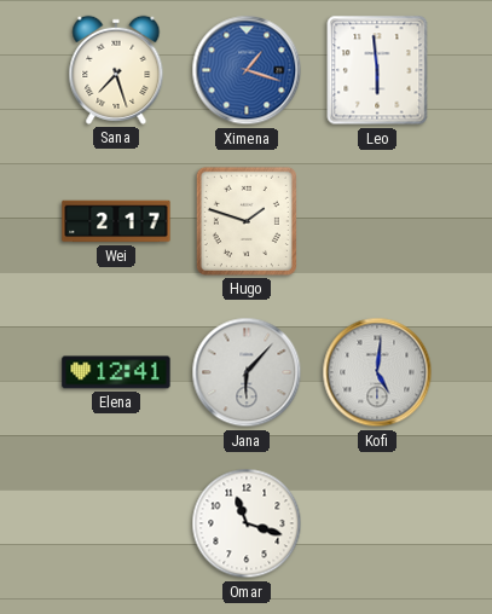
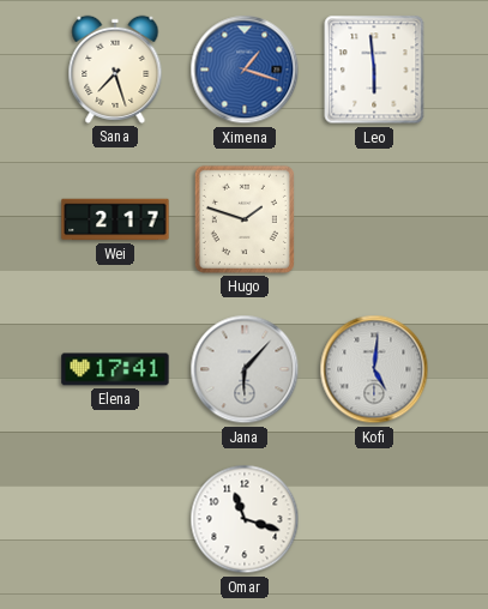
Elena: 12:41 -> 17:41
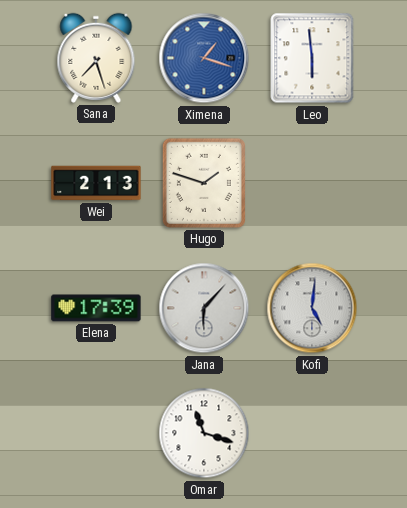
Wei: 2:17 -> 2:13
Elena: 17:41 -> 17:39
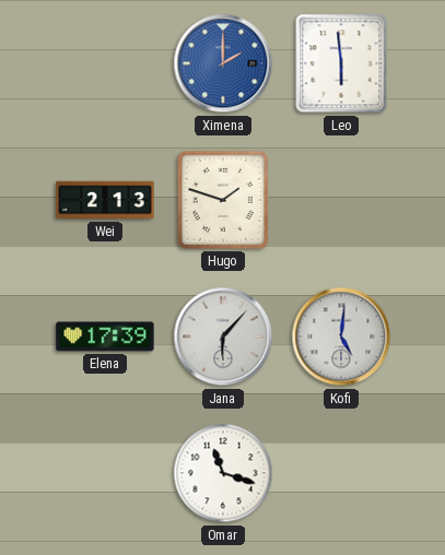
Sana: 7:27 -> none
Ximena: 1:18 -> 2:00
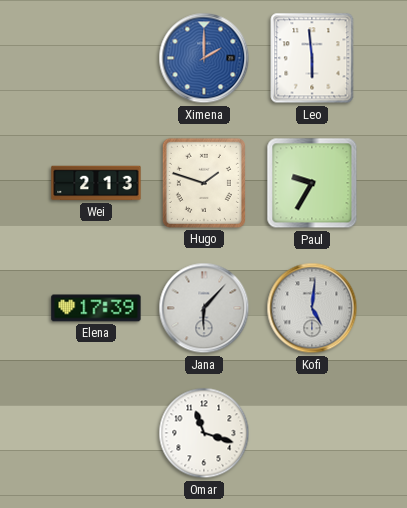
Paul: none -> 9:35
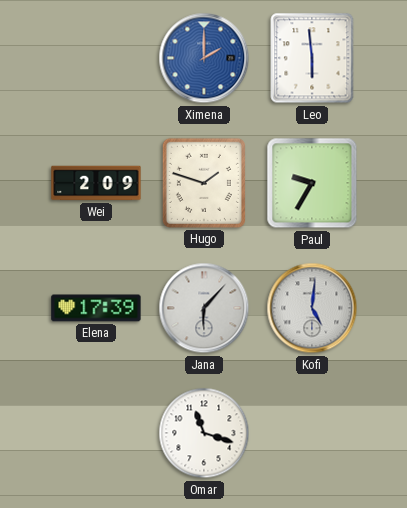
Wei: 2:13 -> 2:09
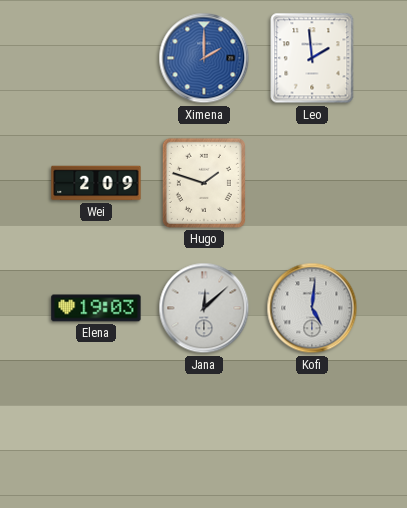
Leo: 5:59 -> 1:59
Paul: 9:35 -> none
Elena: 17:39 -> 19:03
Jana: 6:07 -> 12:08
Omar: 11:18 -> none
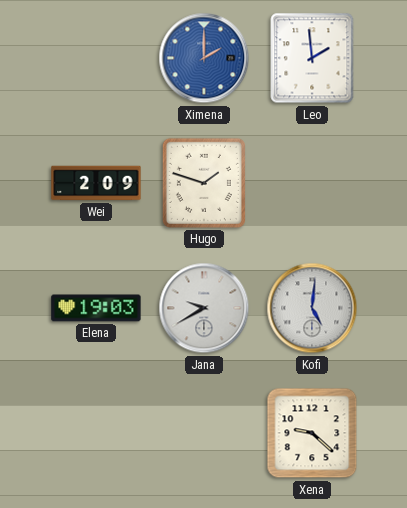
Jana: 12:08 -> 9:40
Xena: none -> 9:22
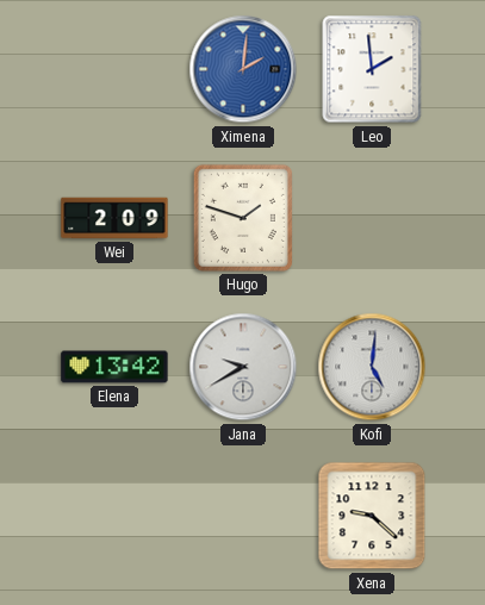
Ximena: 2:00 -> 2:01
Elena: 19:03 -> 13:42
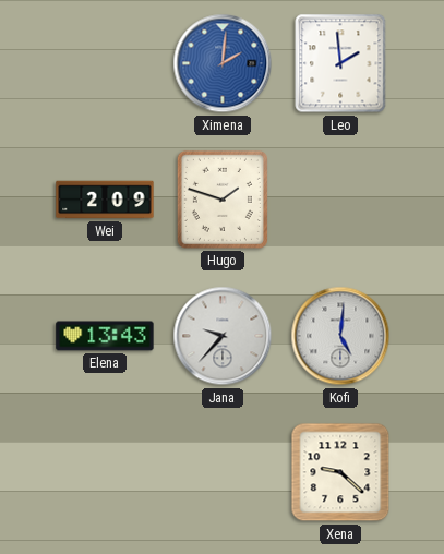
Elena: 13:42 -> 13:43
Jana: 9:40 -> 9:37
